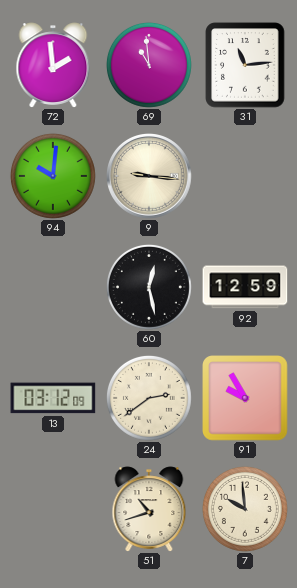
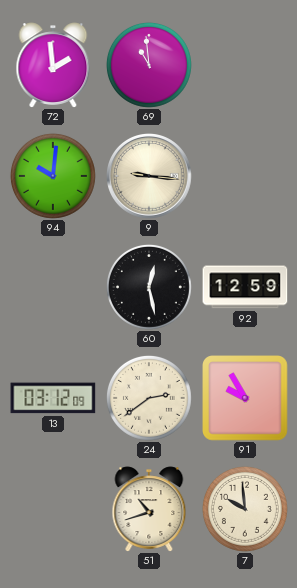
31: 11:14 -> none
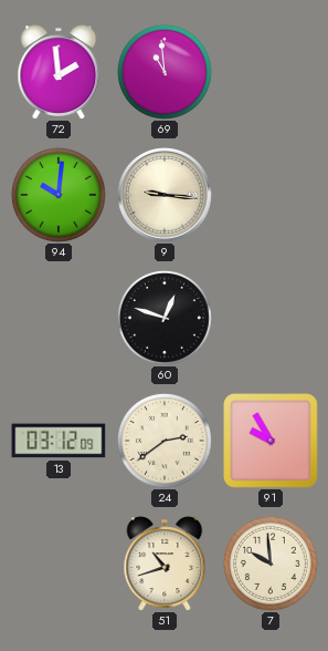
60: 12:28 -> 12:48
92: 12:59 -> none
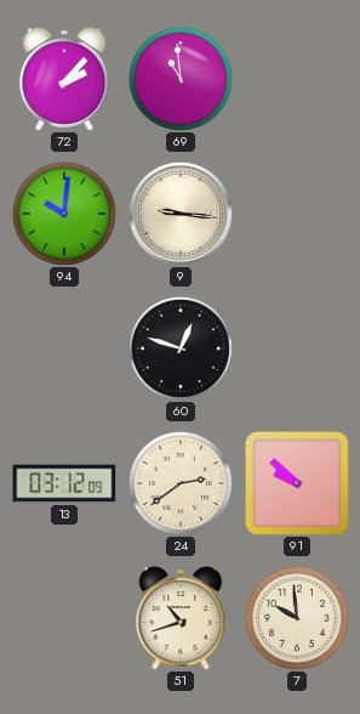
72: 1:59 -> 2:07
91: 9:55 -> 9:52
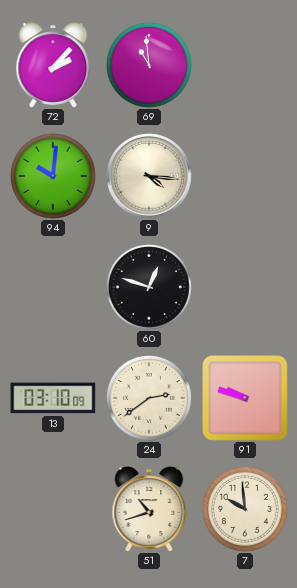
9: 9:16 -> 4:16
13: 03:12 -> 03:10
91: 9:52 -> 9:48
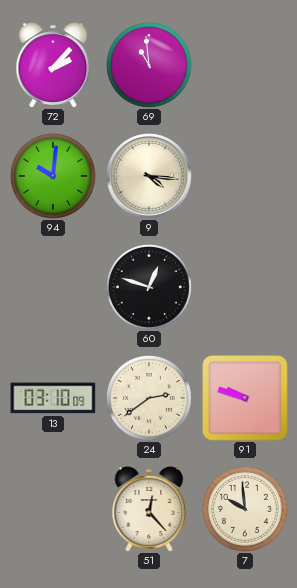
51: 10:42 -> 12:23
